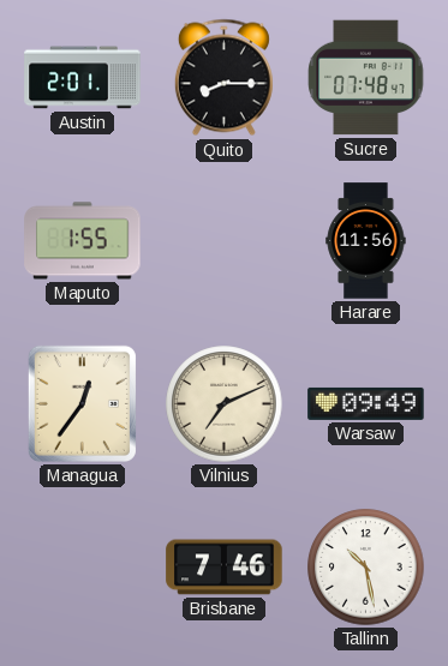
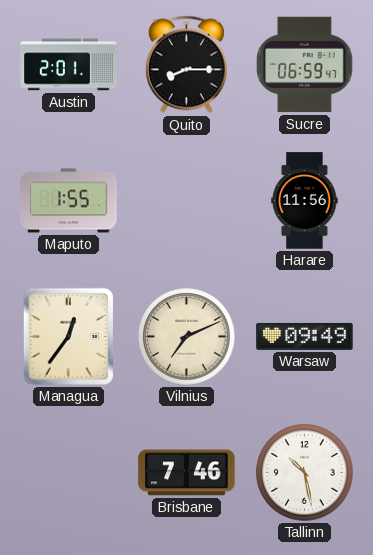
Sucre: 07:48 -> 06:59
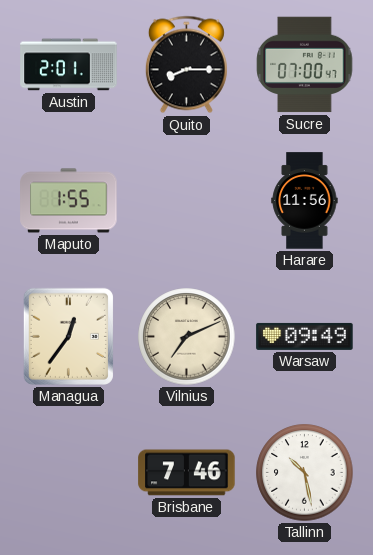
Sucre: 06:59 -> 07:00
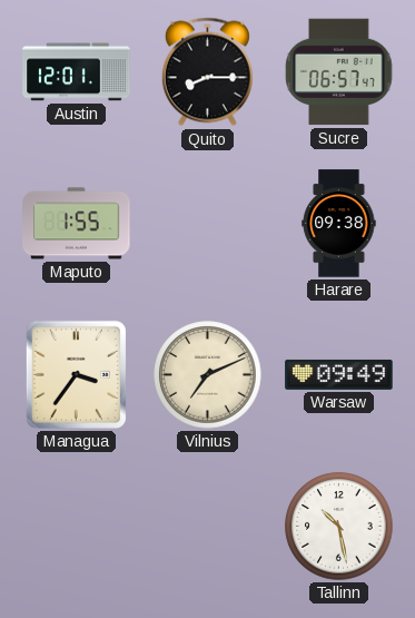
Austin: 2:01 -> 12:01
Sucre: 07:00 -> 06:57
Harare: 11:56 -> 09:38
Managua: 12:36 -> 3:36
Brisbane: 7:46 -> none
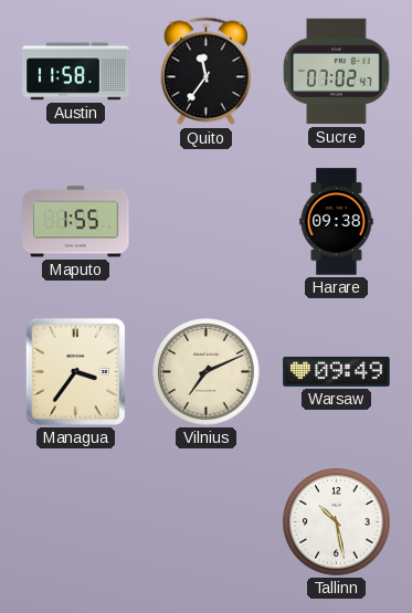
Austin: 12:01 -> 11:58
Quito: 8:15 -> 11:36
Sucre: 06:57 -> 07:02
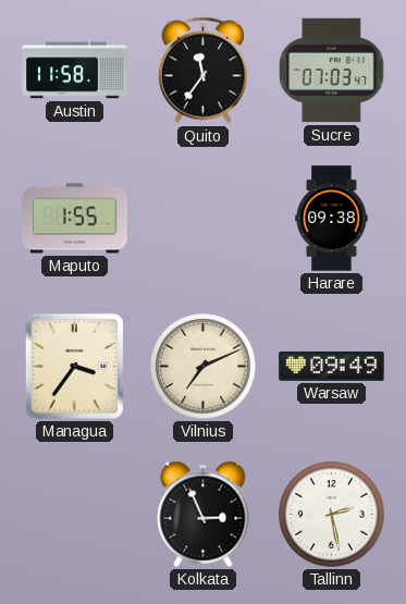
Sucre: 07:02 -> 07:03
Kolkata: none -> 2:56
Tallinn: 10:28 -> 2:28
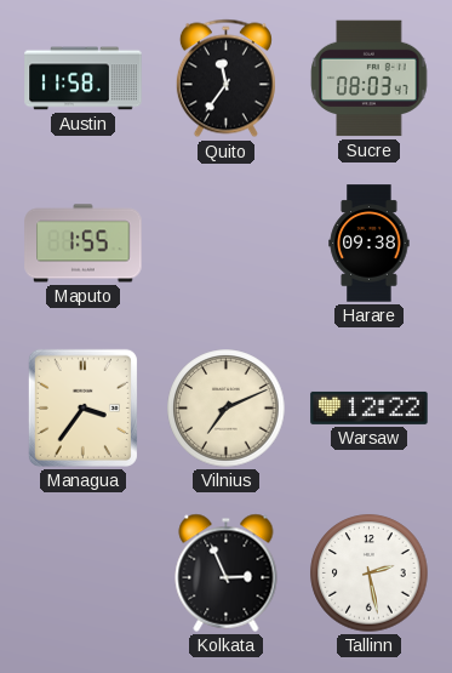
Sucre: 07:03 -> 08:03
Warsaw: 09:49 -> 12:22
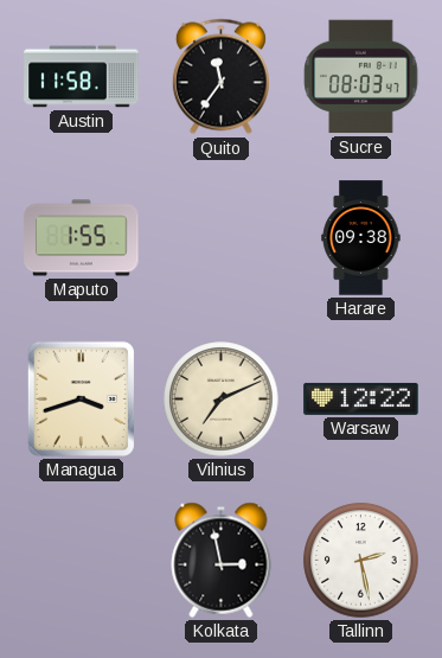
Managua: 3:36 -> 3:42
Kolkata: 2:56 -> 2:58
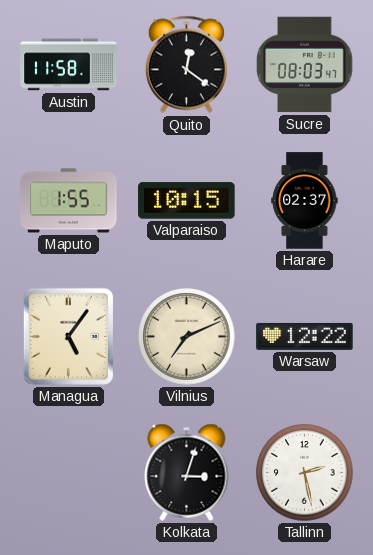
Quito: 11:36 -> 12:21
Valparaiso: none -> 10:15
Harare: 09:38 -> 02:37
Managua: 3:42 -> 5:06
Kolkata: 2:58 -> 3:03
